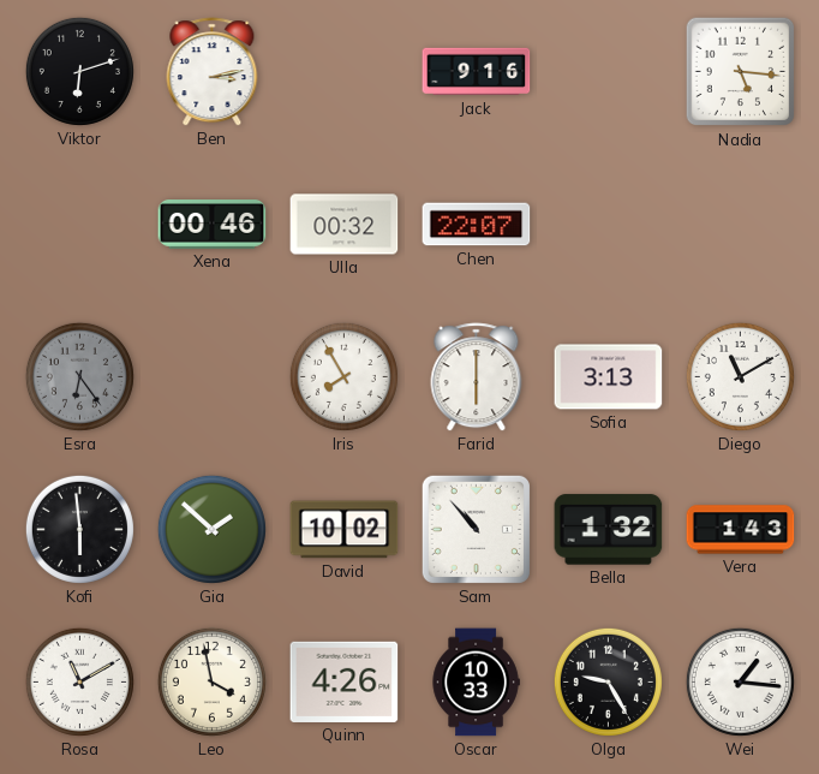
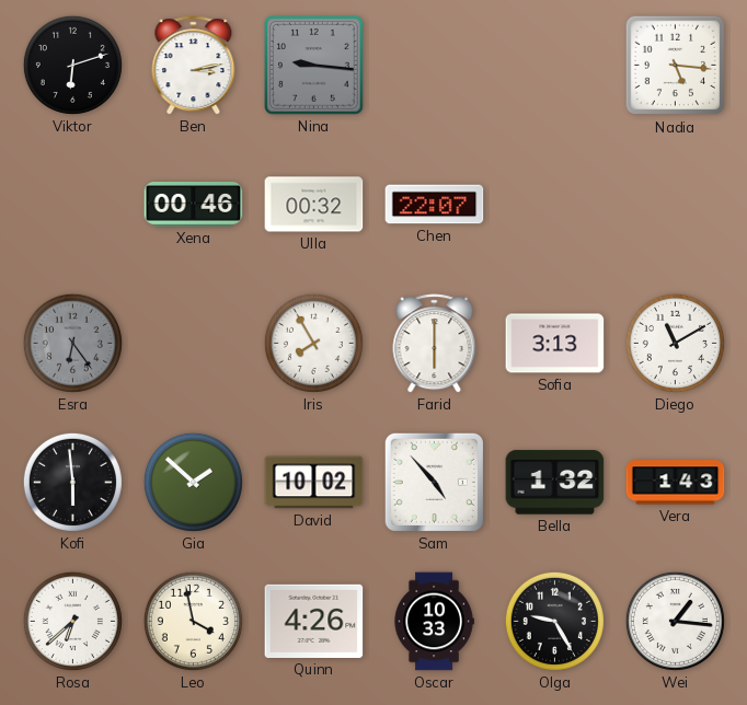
Nina: none -> 9:16
Jack: 9:16 -> none
Sam: 10:53 -> 4:53
Rosa: 11:10 -> 6:38
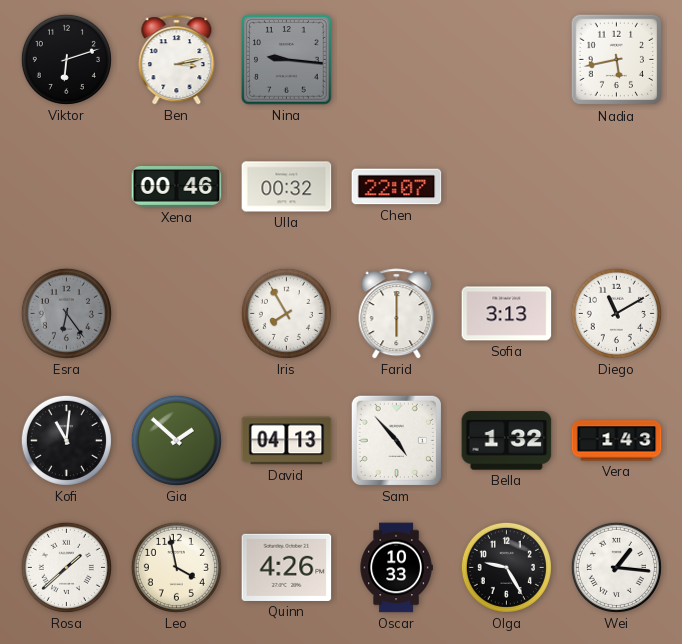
Nadia: 5:16 -> 5:43
Kofi: 5:59 -> 11:01
David: 10:02 -> 04:13
Rosa: 6:38 -> 1:38
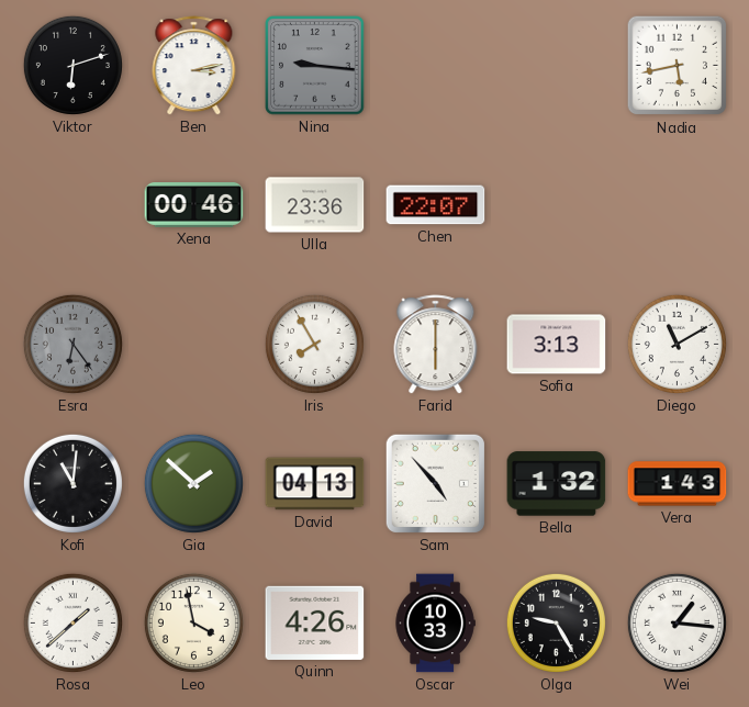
Ulla: 00:32 -> 23:36
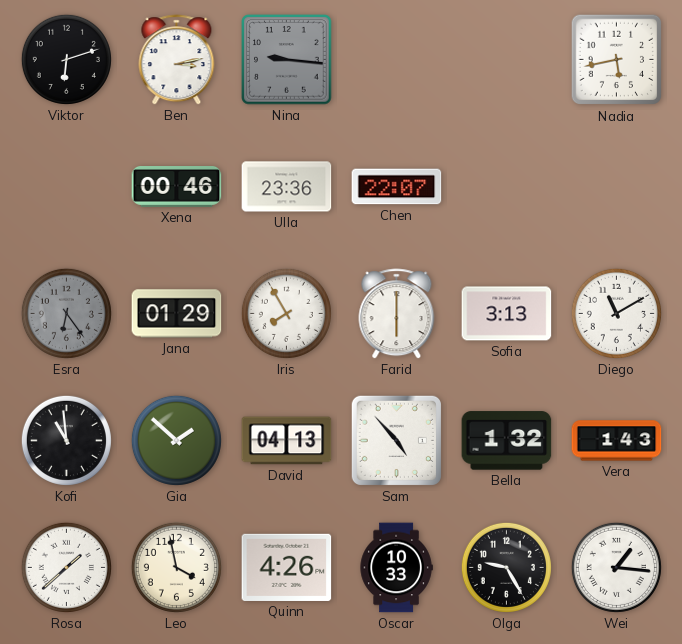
Jana: none -> 01:29
Kofi: 11:01 -> 10:59
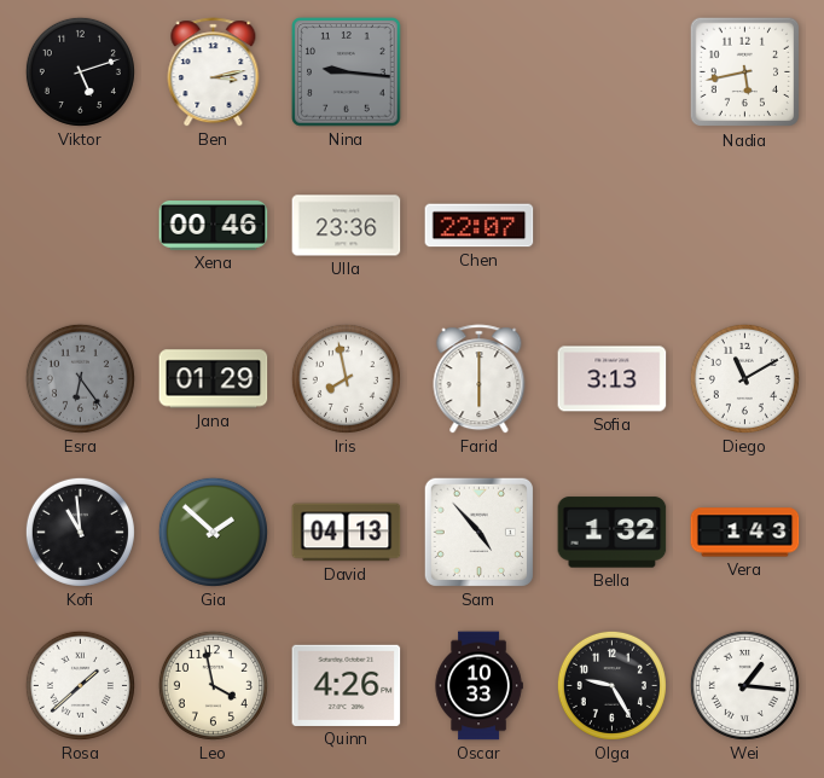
Viktor: 6:12 -> 5:12
Iris: 7:55 -> 7:58
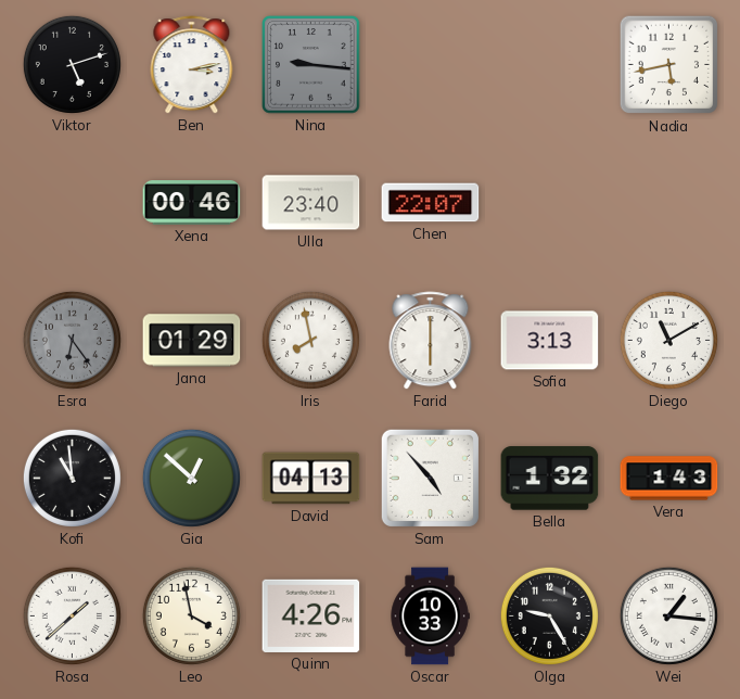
Ulla: 23:36 -> 23:40
Gia: 1:52 -> 12:52
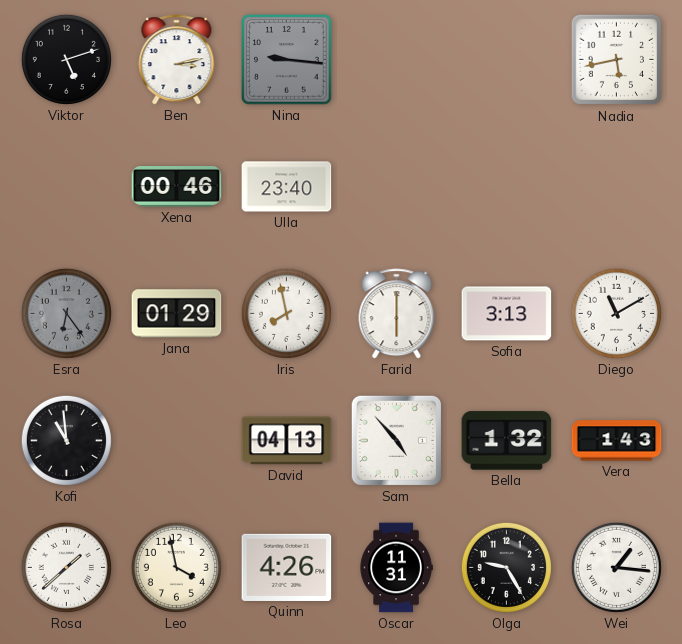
Chen: 22:07 -> none
Gia: 12:52 -> none
Oscar: 10:33 -> 11:31
